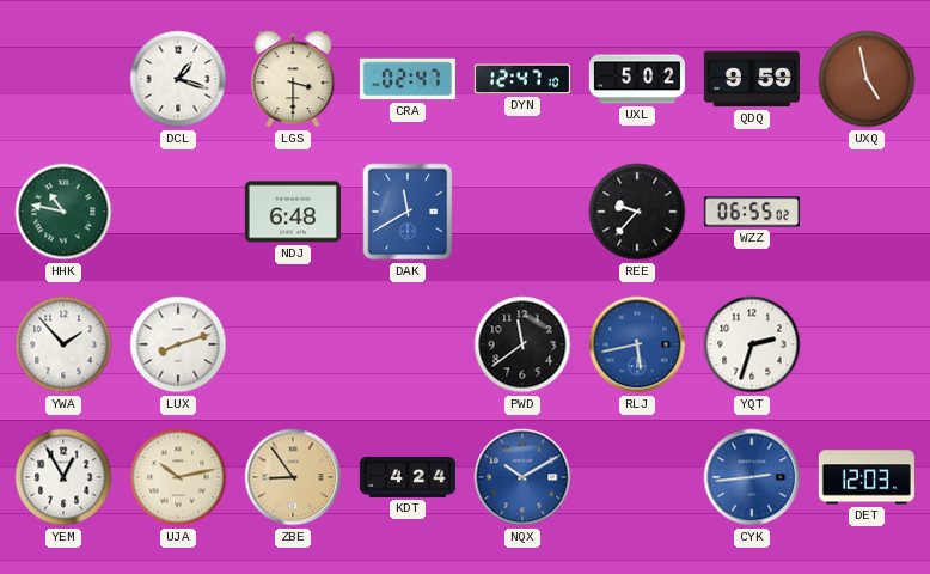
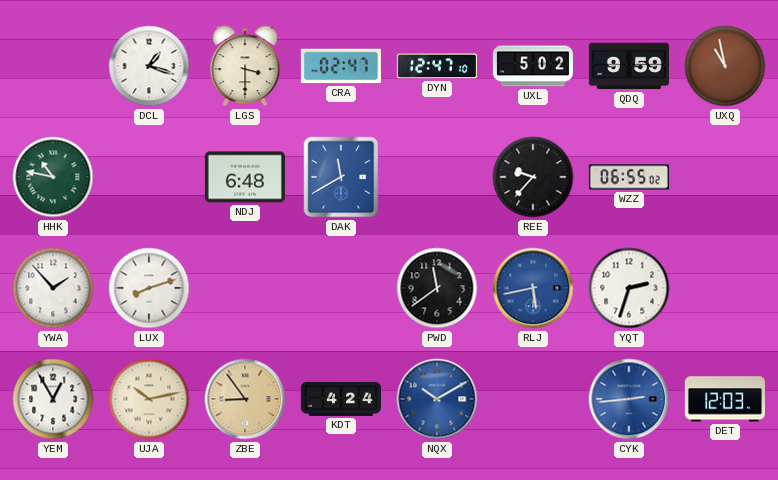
UXQ: 4:58 -> 10:58
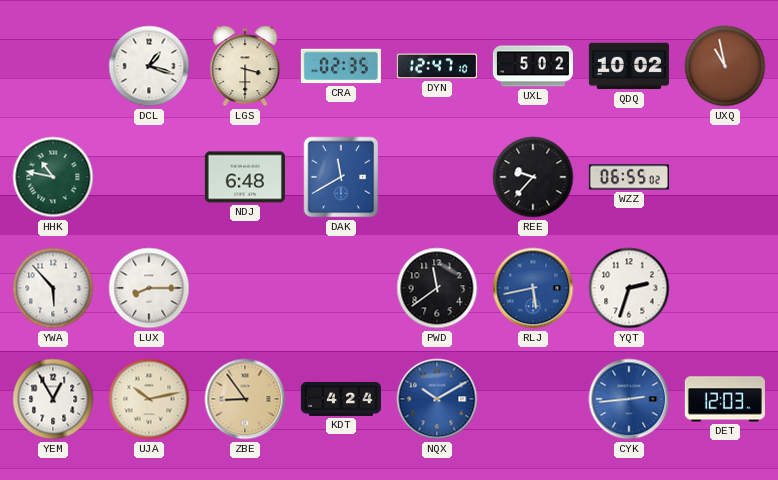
CRA: 02:47 -> 02:35
QDQ: 9:59 -> 10:02
YWA: 1:53 -> 5:53
LUX: 8:12 -> 8:15
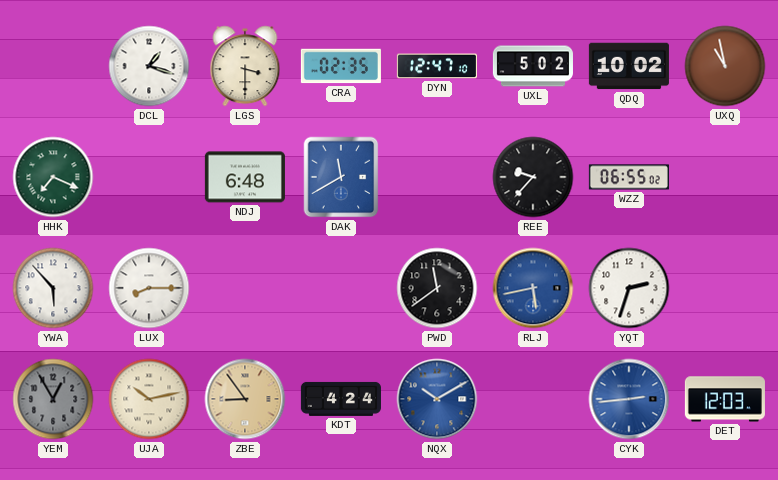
HHK: 10:47 -> 7:19
YEM dial: white -> grey
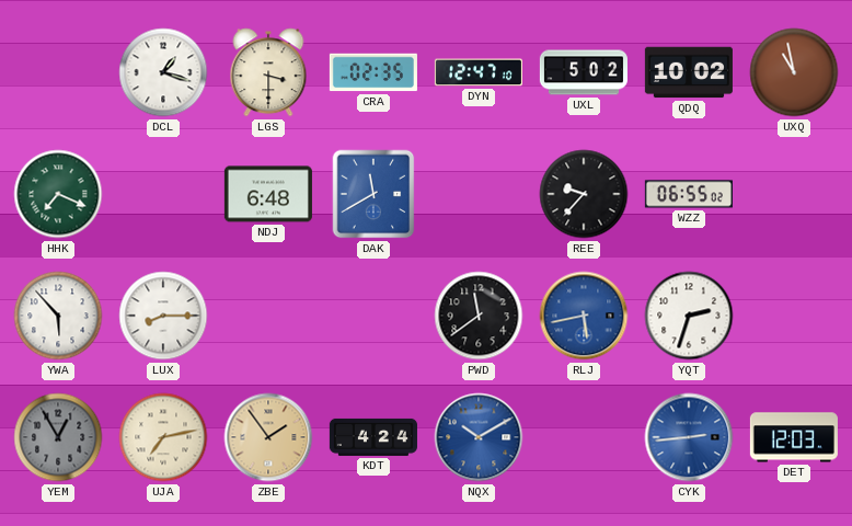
UJA: 10:13 -> 7:13
ZBE: 8:54 -> 1:54
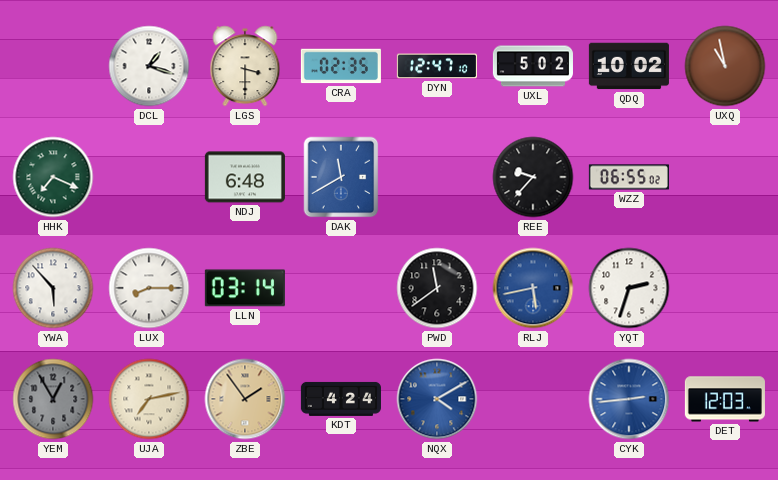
LLN: none -> 03:14
NQX: 10:10 -> 4:10
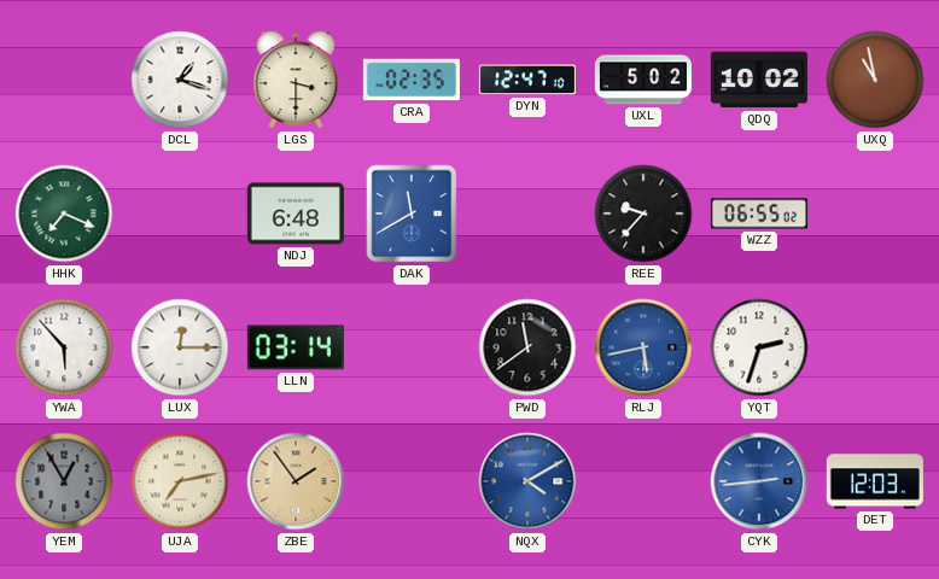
LUX: 8:15 -> 12:15
KDT: 4:24 -> none
